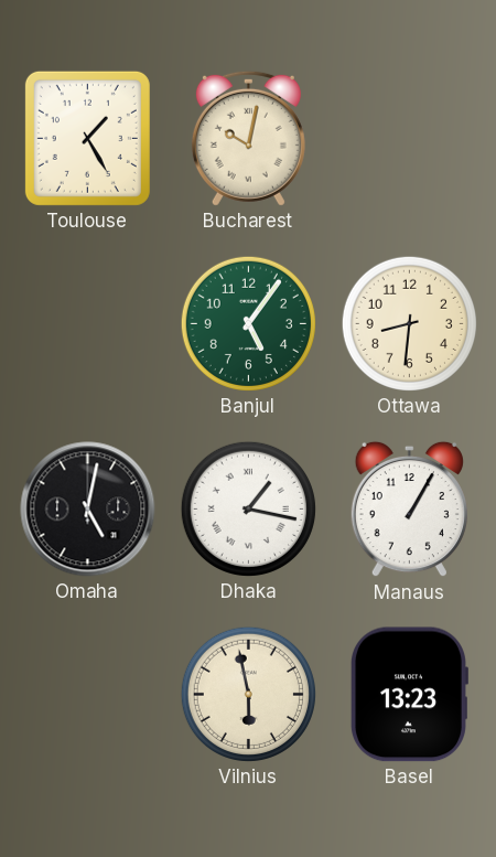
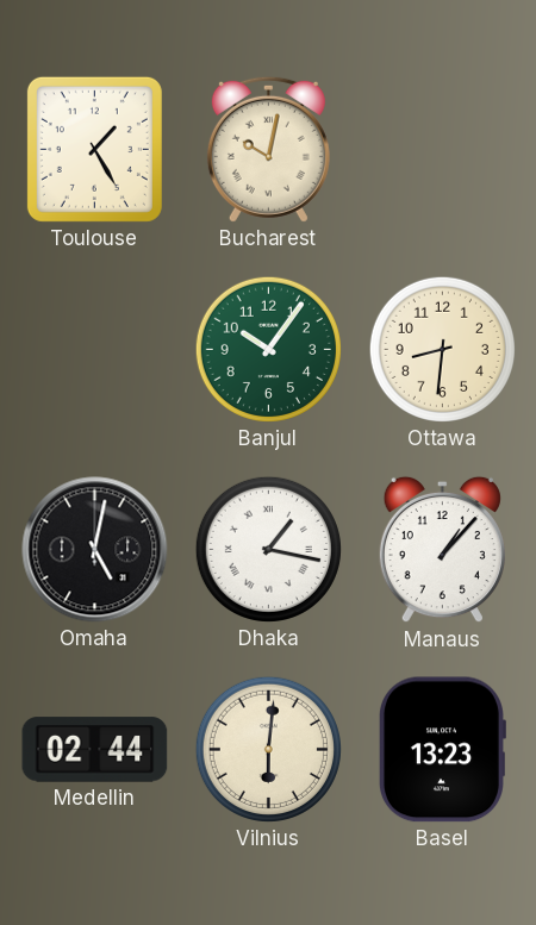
Banjul: 5:06 -> 10:06
Manaus: 1:05 -> 1:07
Medellin: none -> 02:44
Vilnius: 5:58 -> 6:01
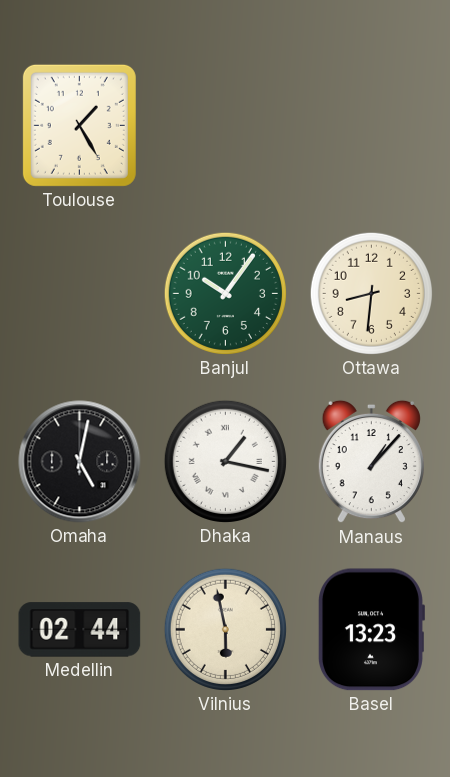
Bucharest: 10:02 -> none
Vilnius: 6:01 -> 5:58
